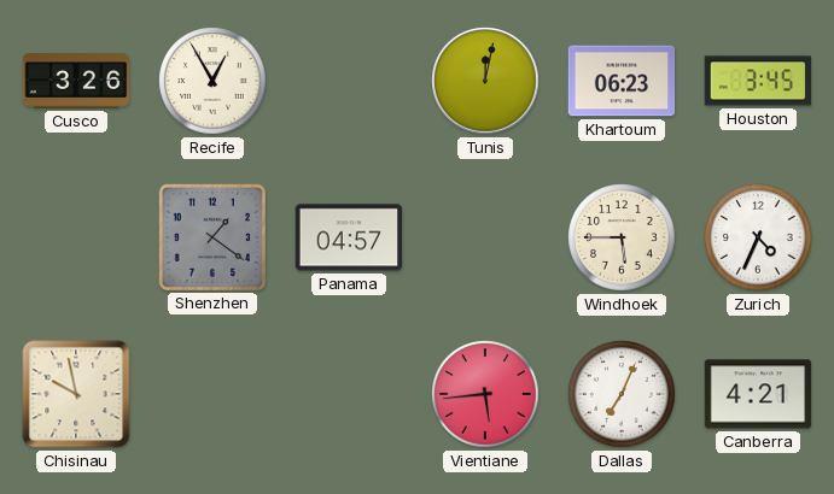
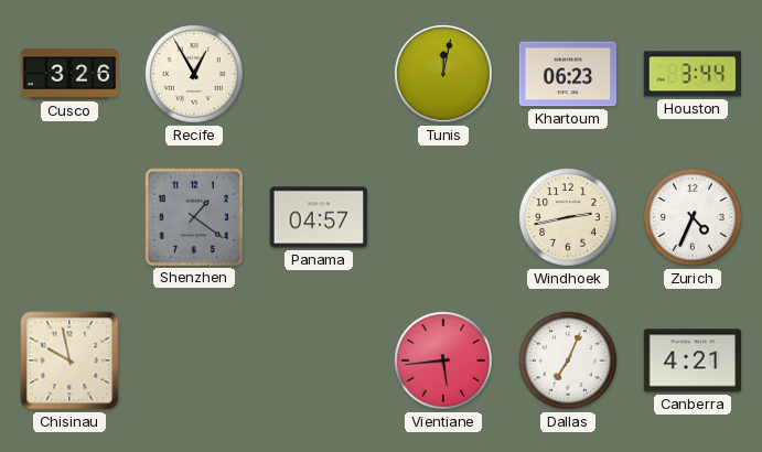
Houston: 3:45 -> 3:44
Windhoek: 5:45 -> 2:43
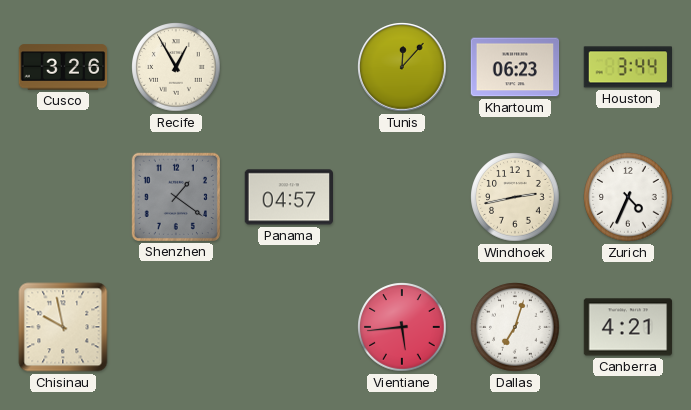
Tunis: 12:02 -> 12:07
Dallas: 7:04 -> 7:03
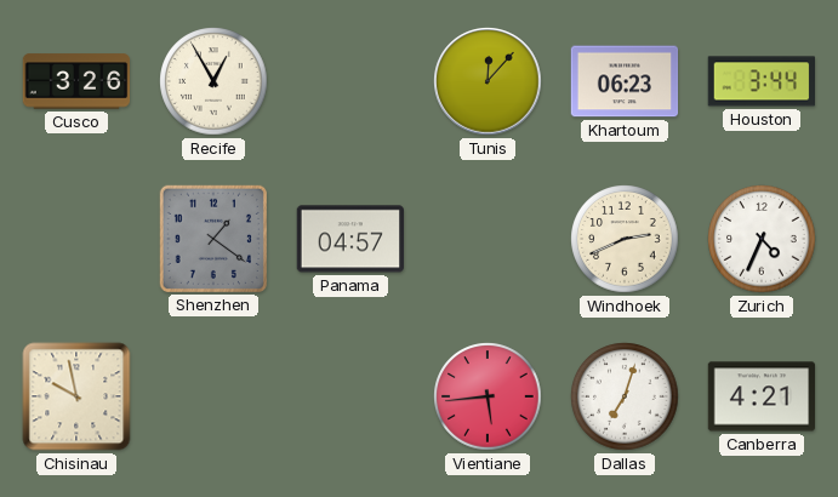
Windhoek: 2:43 -> 2:41
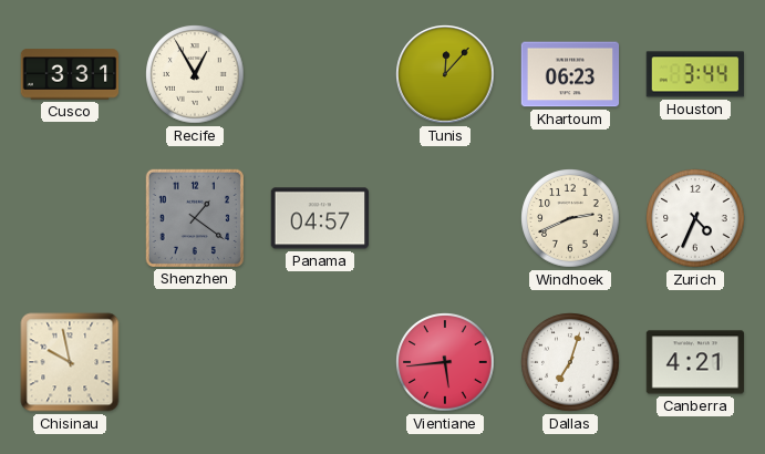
Cusco: 3:26 -> 3:31
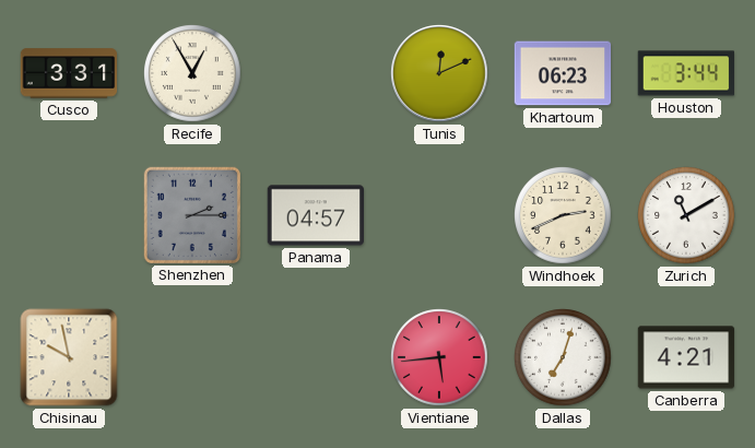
Tunis: 12:07 -> 12:11
Shenzhen: 1:21 -> 2:15
Zurich: 4:34 -> 11:10
